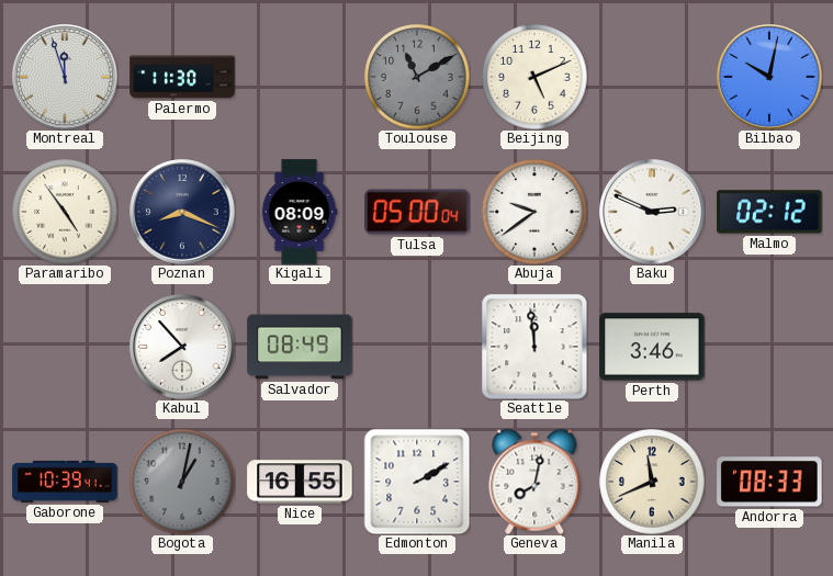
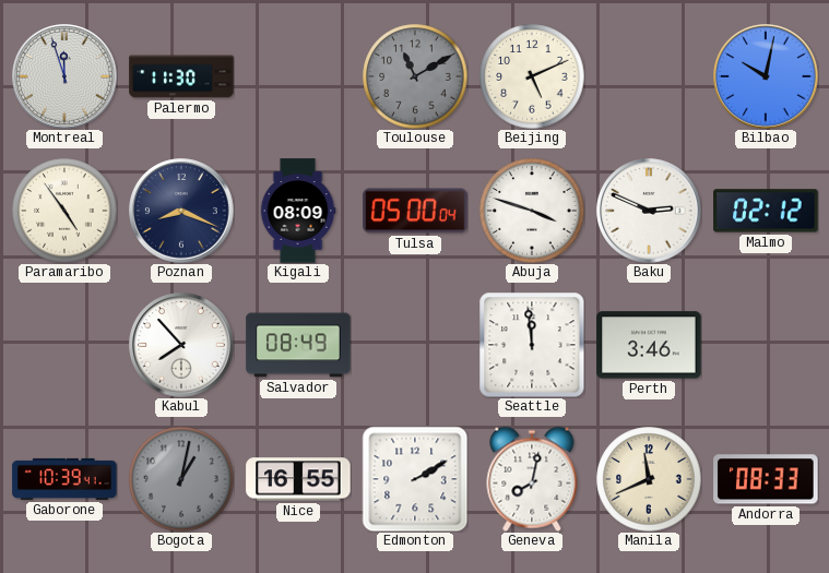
Abuja: 9:39 -> 3:48
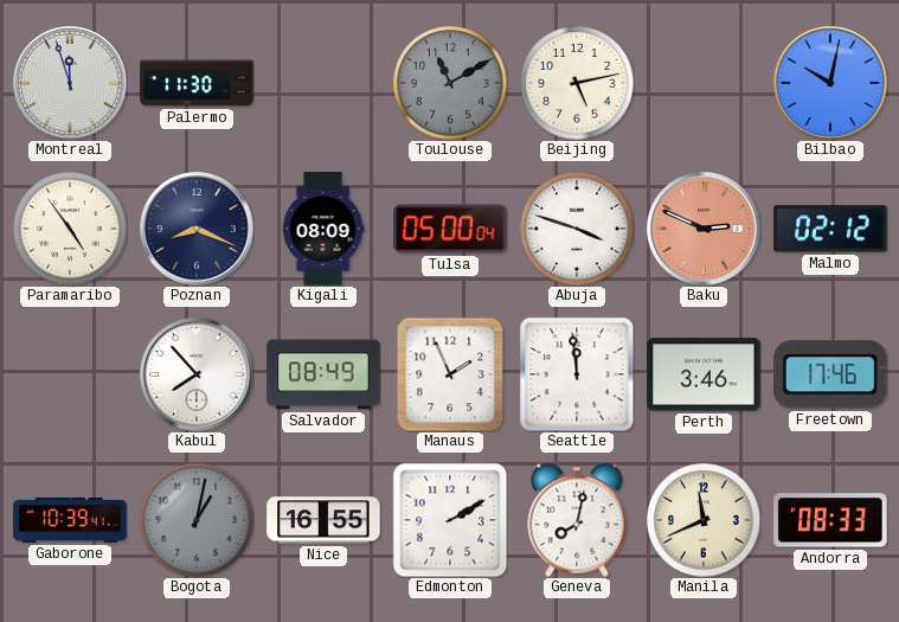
Beijing: 5:11 -> 5:13
Baku dial: white -> salmon
Manaus: none -> 1:56
Freetown: none -> 17:46
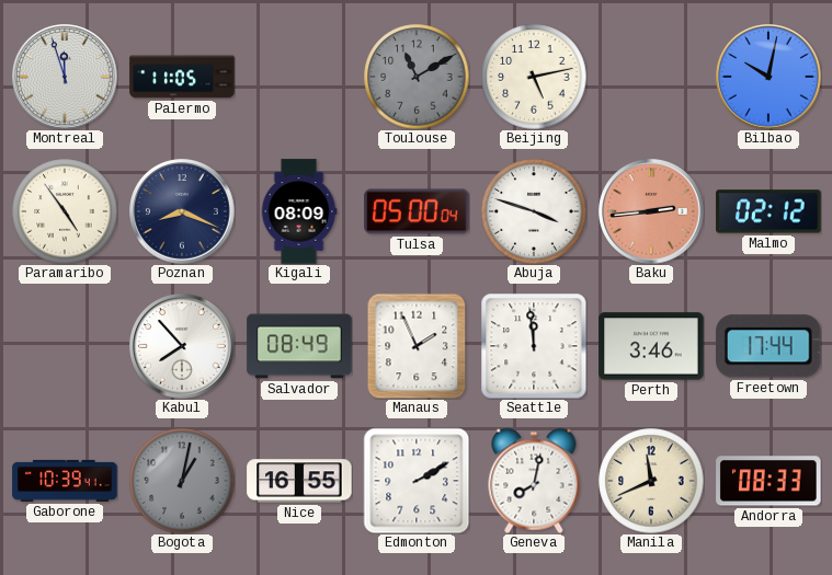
Palermo: 11:30 -> 11:05
Baku: 2:49 -> 2:44
Freetown: 17:46 -> 17:44
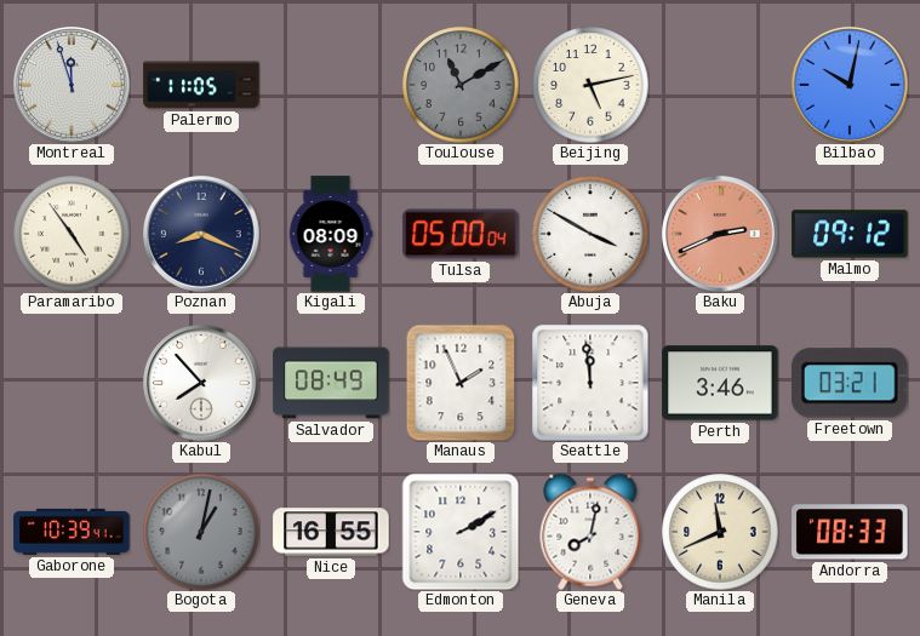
Abuja: 3:48 -> 3:50
Baku: 2:44 -> 2:41
Malmo: 02:12 -> 09:12
Freetown: 17:44 -> 03:21
